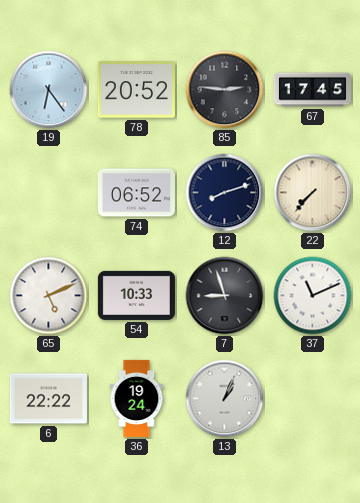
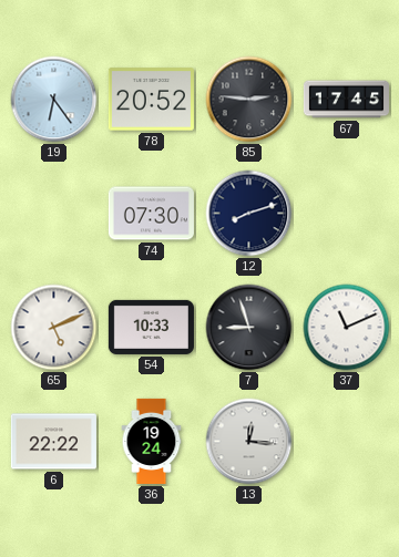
74: 06:52 -> 07:30
22: 7:37 -> none
13: 1:04 -> 12:16
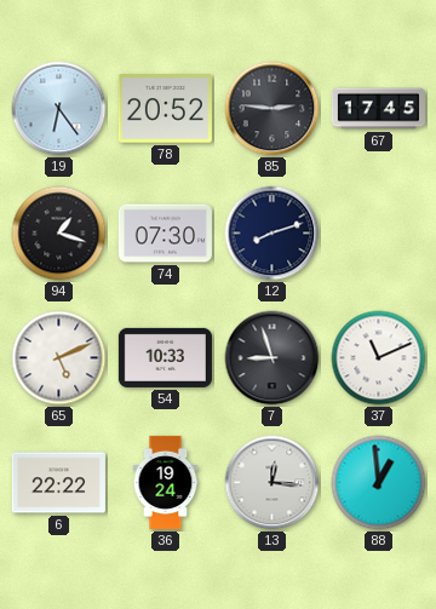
94: none -> 1:18
88: none -> 12:59
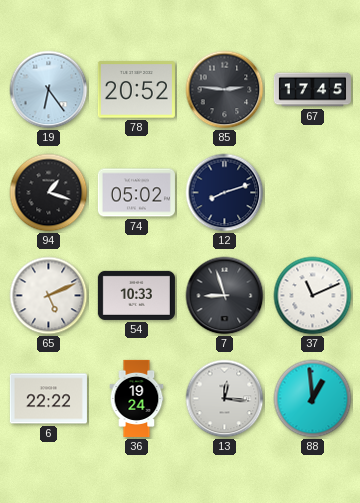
74: 07:30 -> 05:02
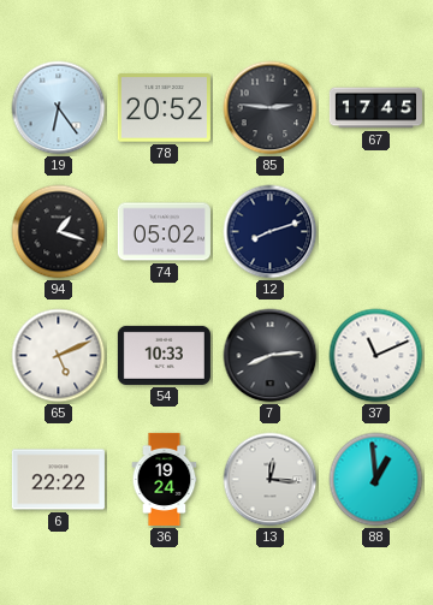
7: 8:57 -> 8:14
